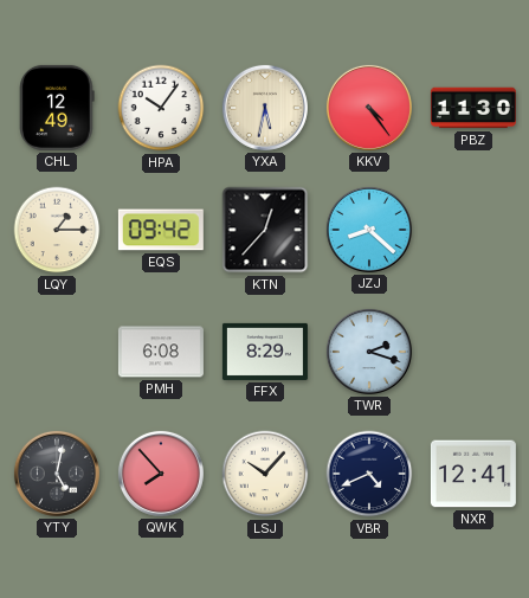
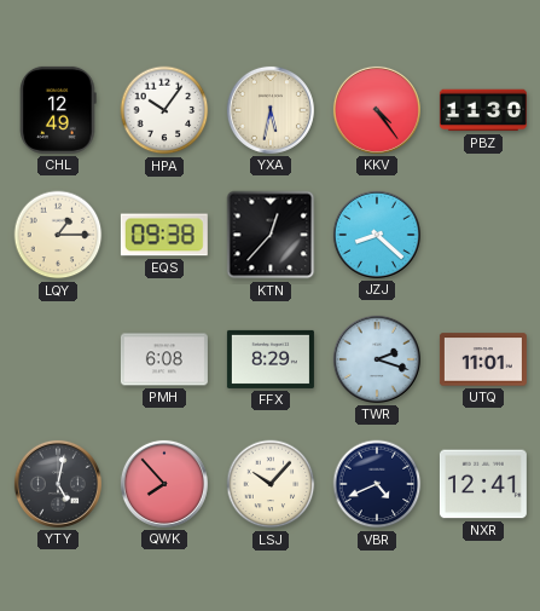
EQS: 09:42 -> 09:38
UTQ: none -> 11:01
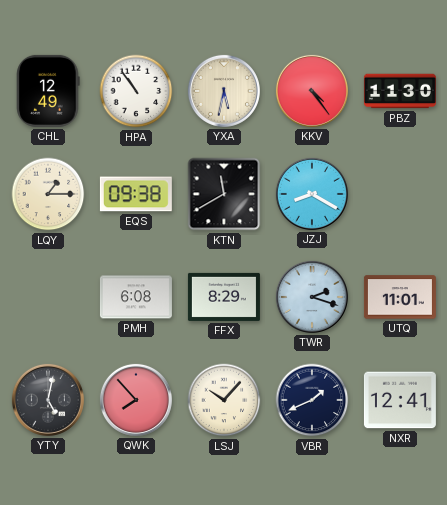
HPA: 10:06 -> 10:54
KTN: 12:37 -> 11:40
JZJ: 8:22 -> 8:20
VBR: 4:41 -> 1:41
